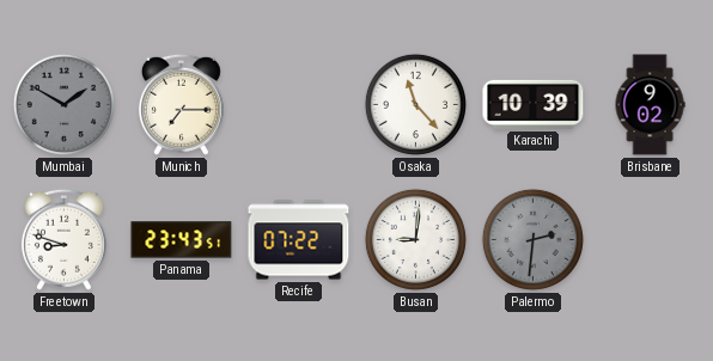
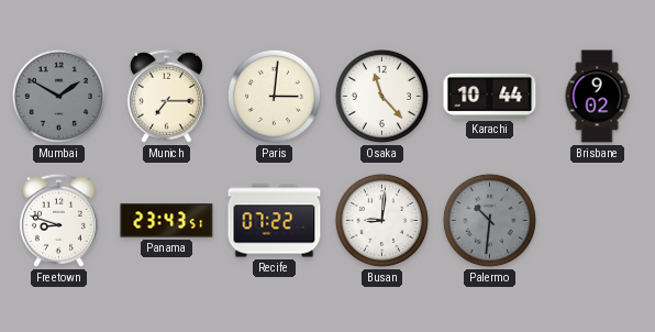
Paris: none -> 3:01
Karachi: 10:39 -> 10:44
Palermo: 2:31 -> 10:31
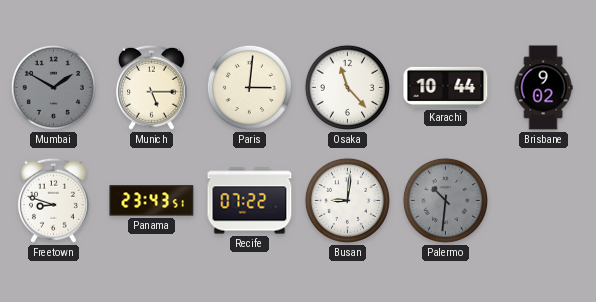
Munich: 7:15 -> 5:15
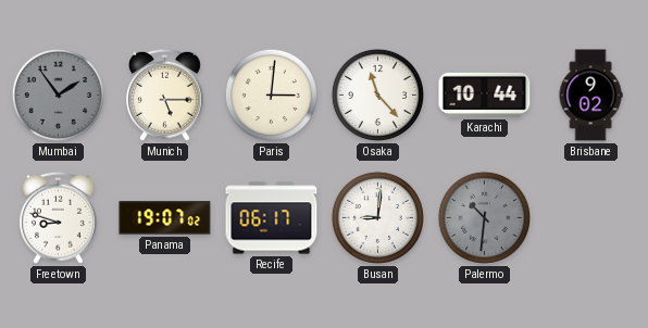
Mumbai: 1:50 -> 1:54
Panama: 23:43 -> 19:07
Recife: 07:22 -> 06:17
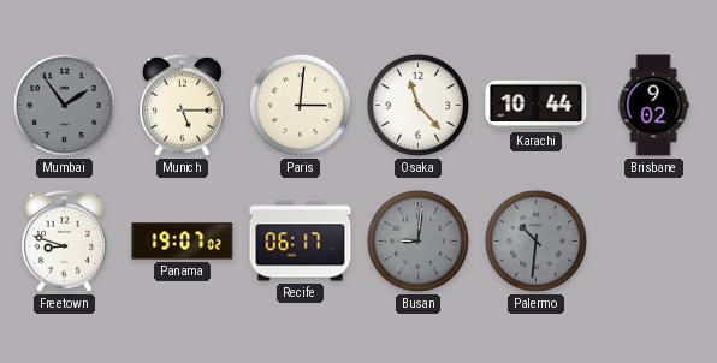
Busan dial: white -> grey
